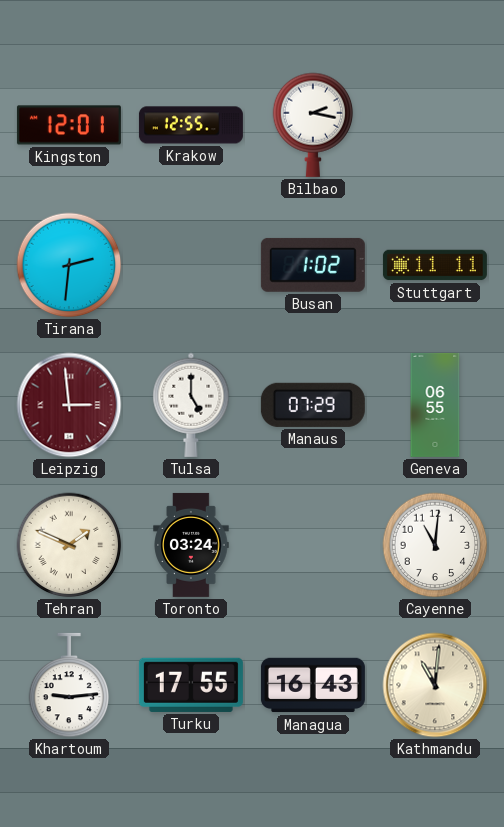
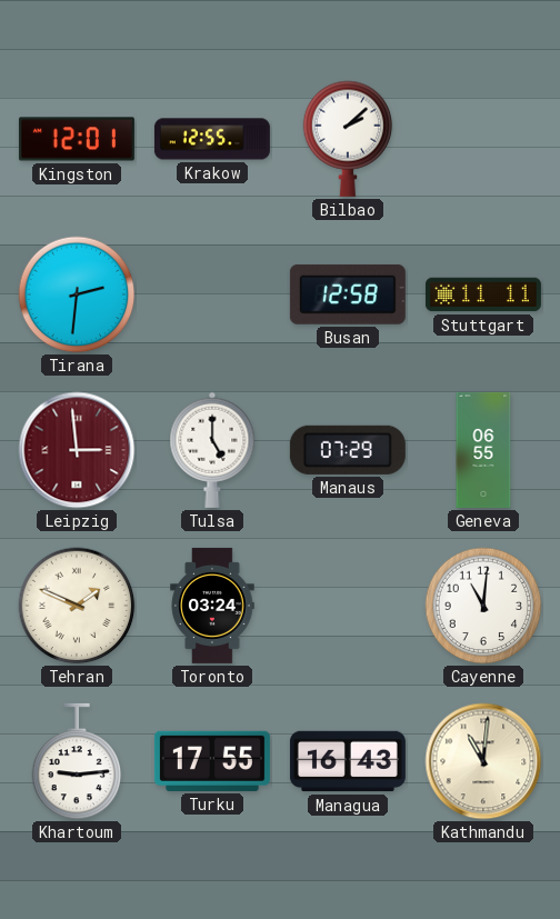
Bilbao: 2:17 -> 2:08
Busan: 1:02 -> 12:58
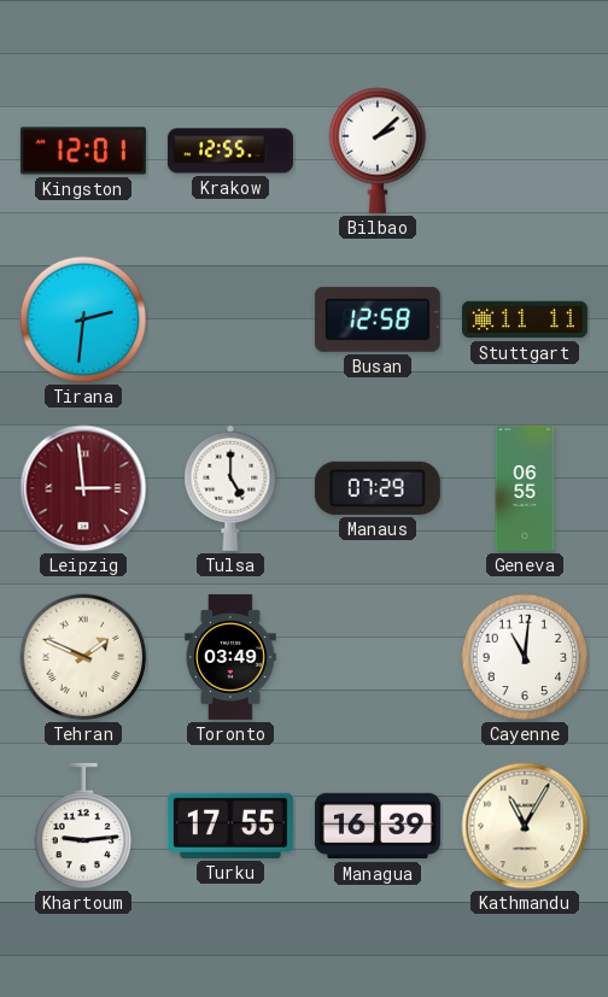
Toronto: 03:24 -> 03:49
Managua: 16:43 -> 16:39
Kathmandu: 11:01 -> 11:05
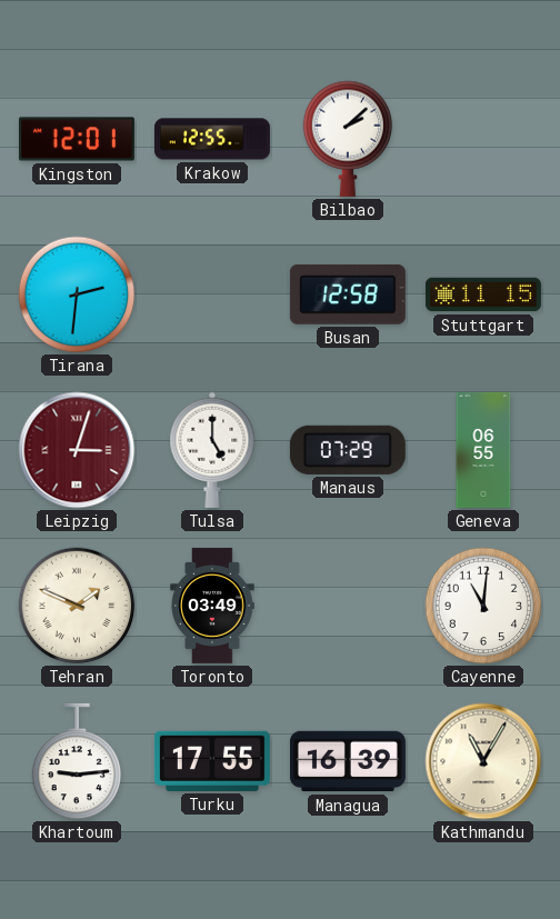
Stuttgart: 11:11 -> 11:15
Leipzig: 2:59 -> 3:03
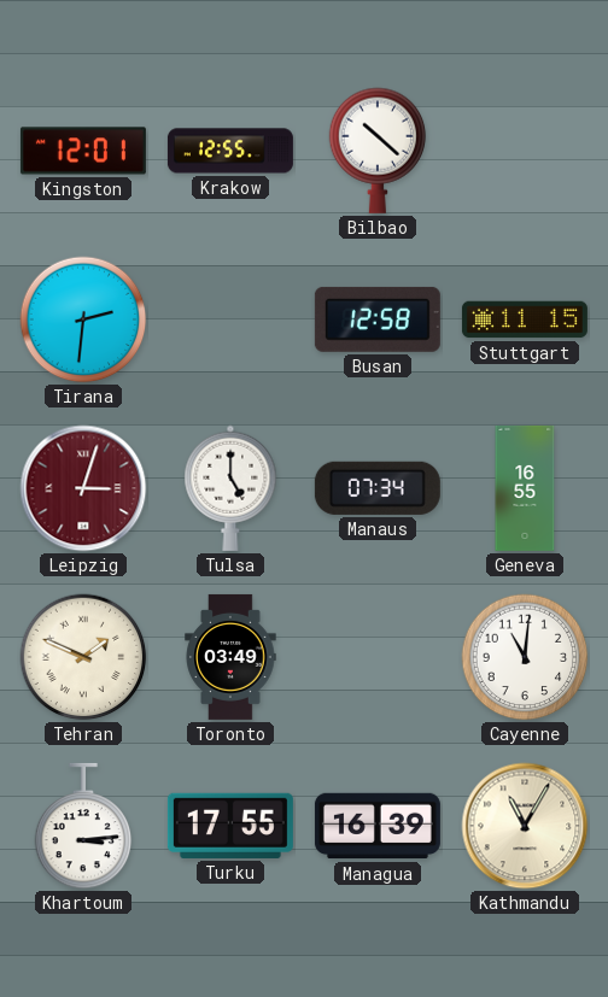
Bilbao: 2:08 -> 10:22
Manaus: 07:29 -> 07:34
Geneva: 06:55 -> 16:55
Khartoum: 9:14 -> 3:14
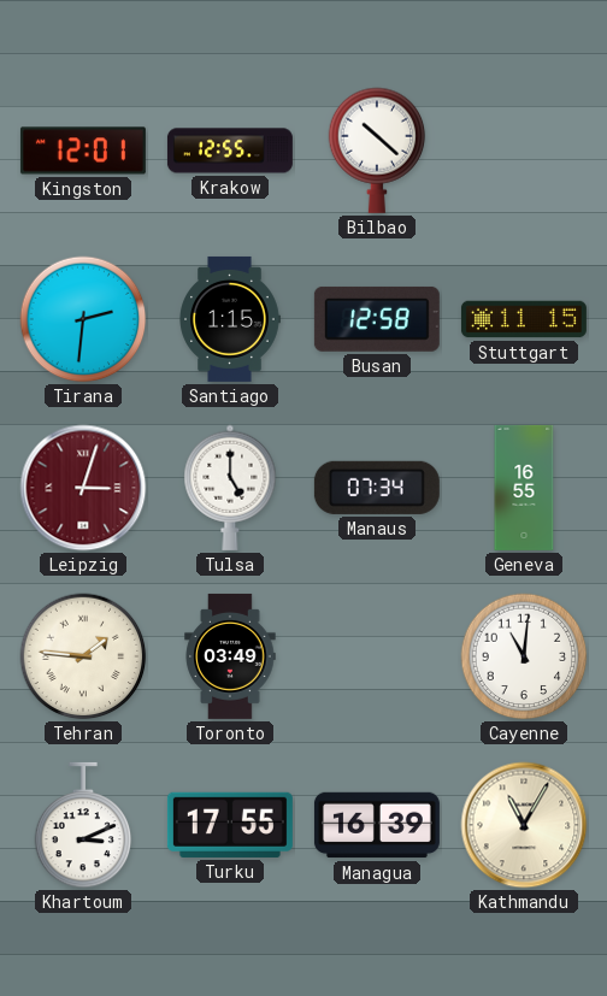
Santiago: none -> 1:15
Tehran: 1:49 -> 1:46
Khartoum: 3:14 -> 3:11
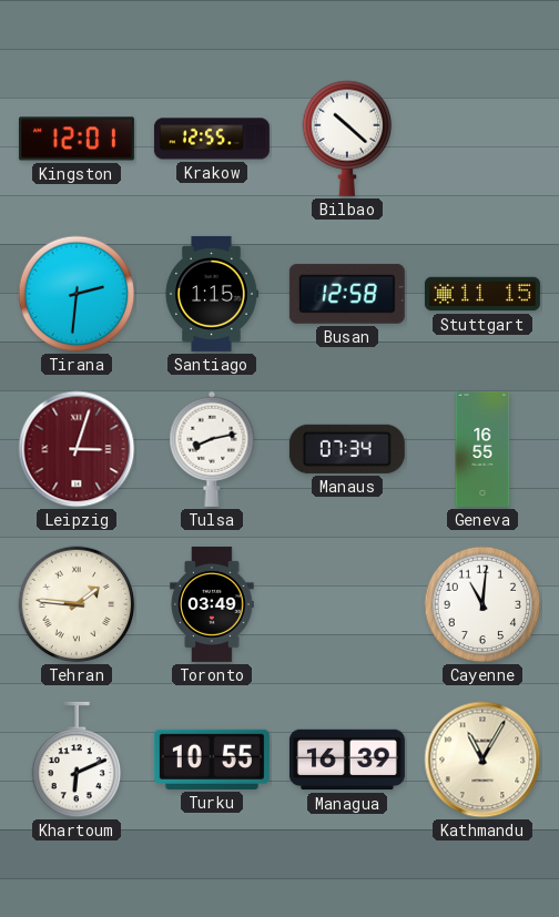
Tulsa: 5:00 -> 8:13
Khartoum: 3:11 -> 6:11
Turku: 17:55 -> 10:55
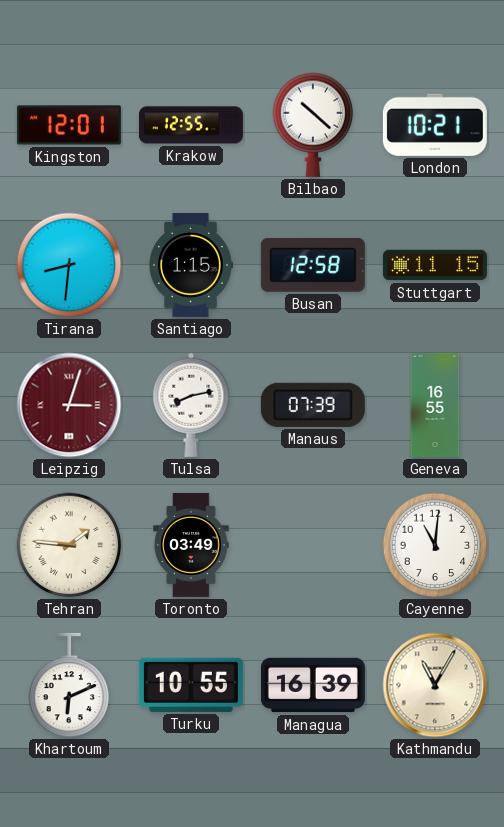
London: none -> 10:21
Tirana: 2:31 -> 8:31
Manaus: 07:34 -> 07:39
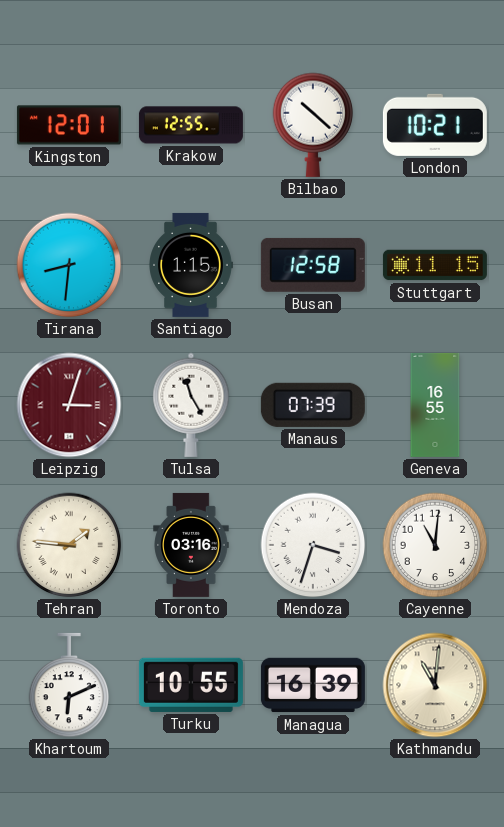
Tulsa: 8:13 -> 11:25
Toronto: 03:49 -> 03:16
Mendoza: none -> 3:33
Kathmandu: 11:05 -> 11:01
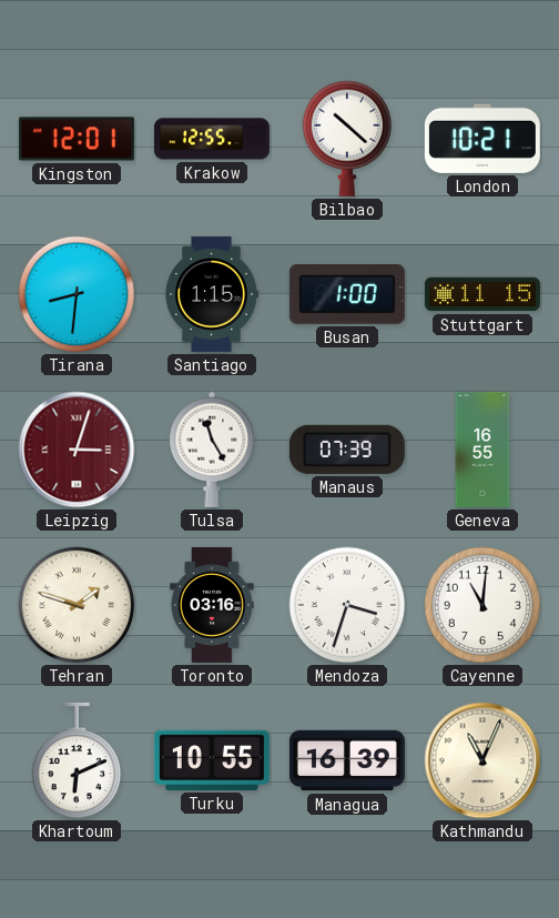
Busan: 12:58 -> 1:00
Tehran: 1:46 -> 1:48
Kathmandu: 11:01 -> 11:04
